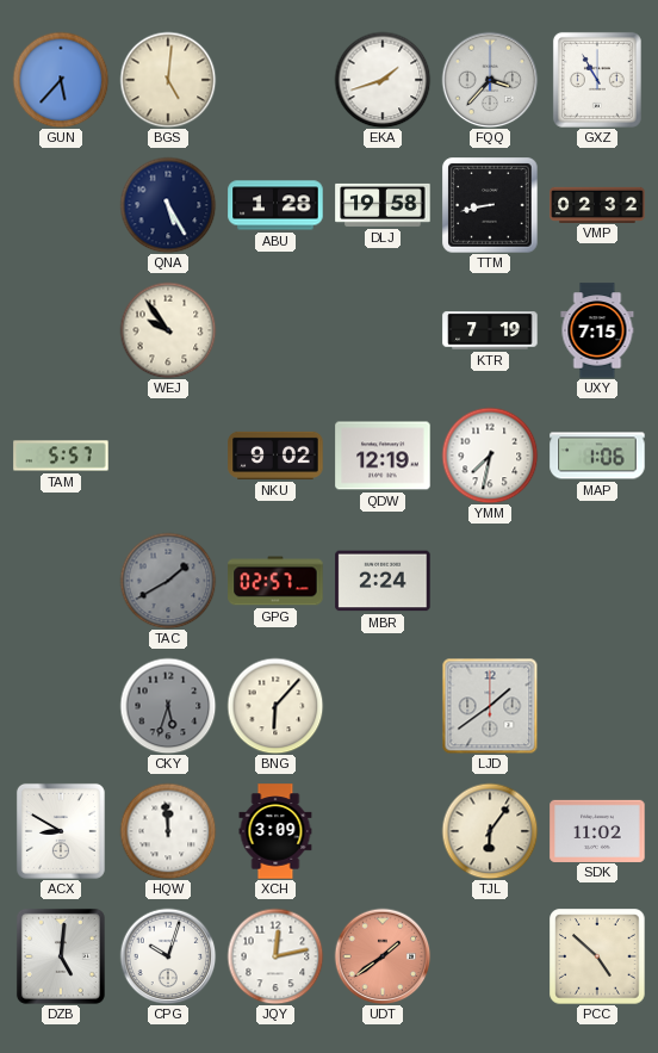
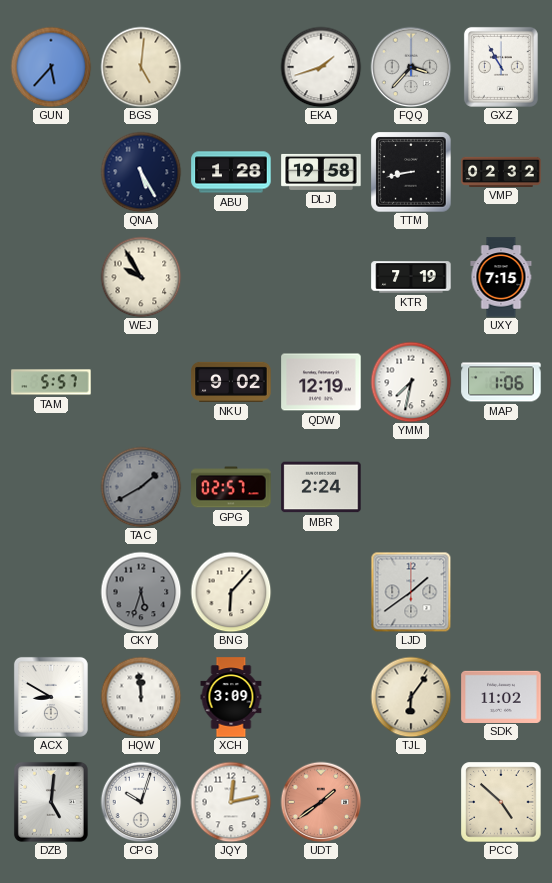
WEJ: 9:54 -> 9:55
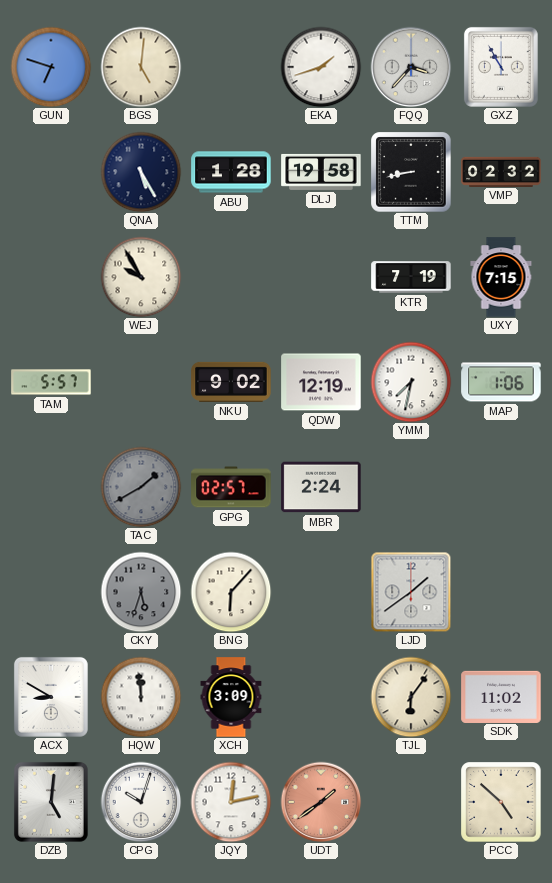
GUN: 5:37 -> 6:48
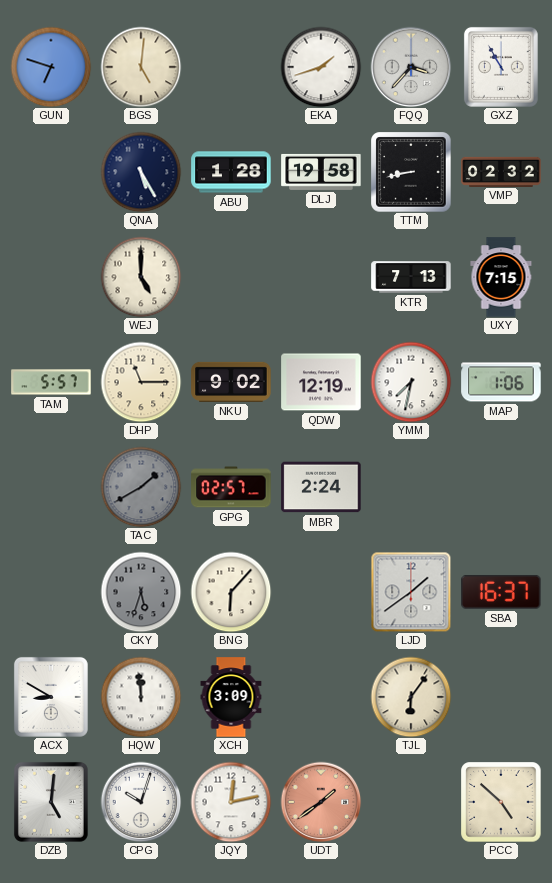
WEJ: 9:55 -> 5:00
KTR: 7:19 -> 7:13
DHP: none -> 11:15
SBA: none -> 16:37
SDK: 11:02 -> none
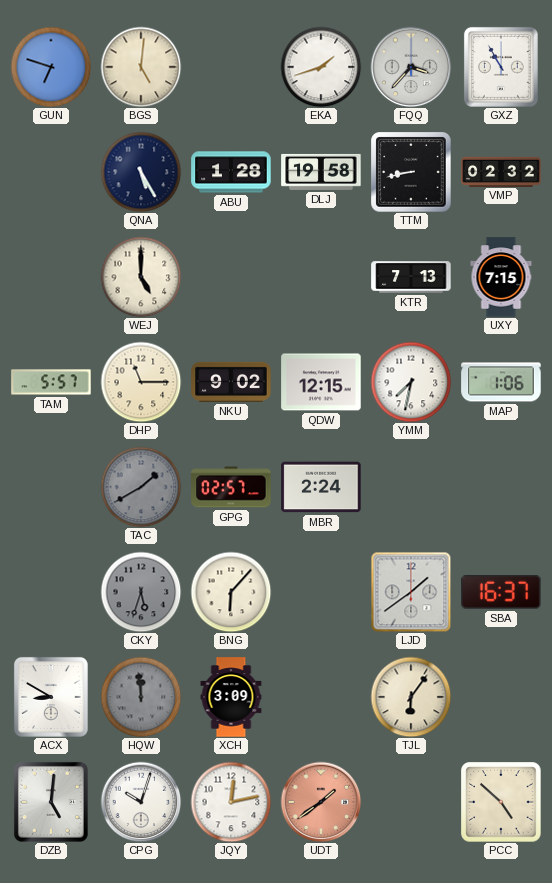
QDW: 12:19 -> 12:15
HQW dial: white -> grey
